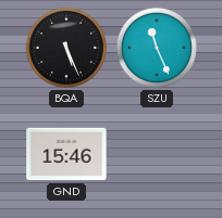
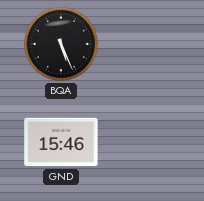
SZU: 11:26 -> none
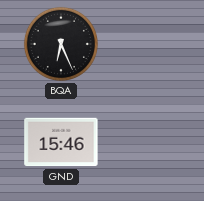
BQA: 5:26 -> 6:26
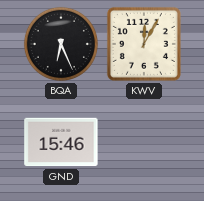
KWV: none -> 12:05
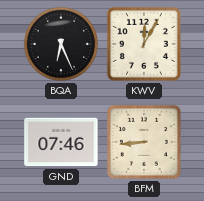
GND: 15:46 -> 07:46
BFM: none -> 8:44
